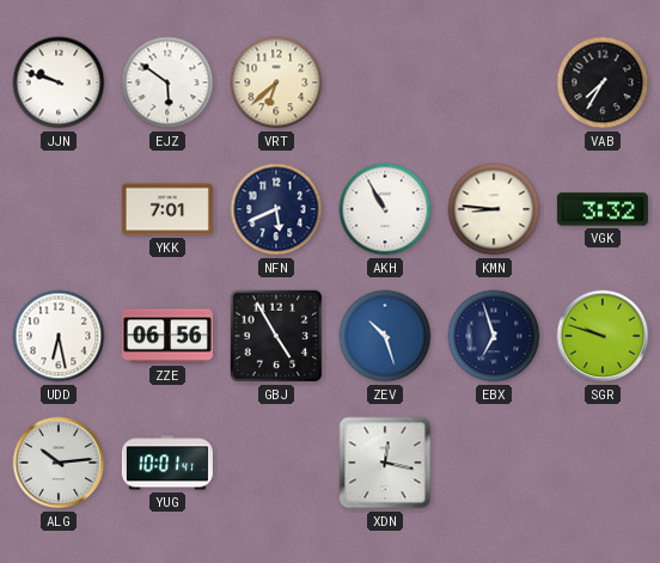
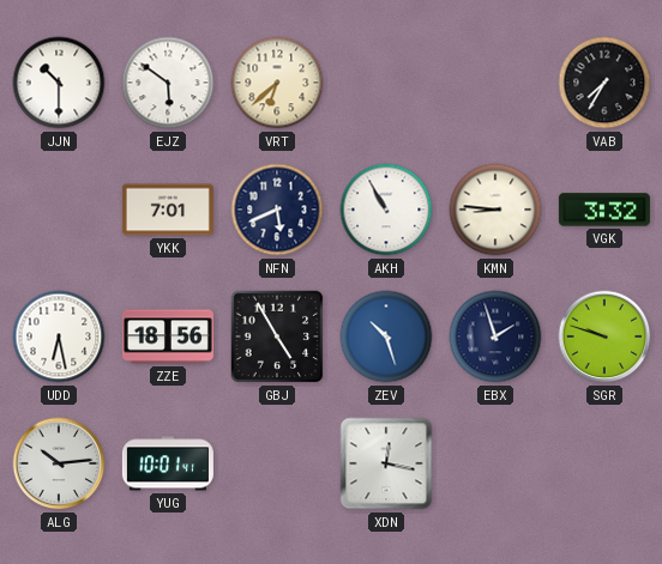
JJN: 9:48 -> 10:30
ZZE: 06:56 -> 18:56
EBX: 6:57 -> 1:57
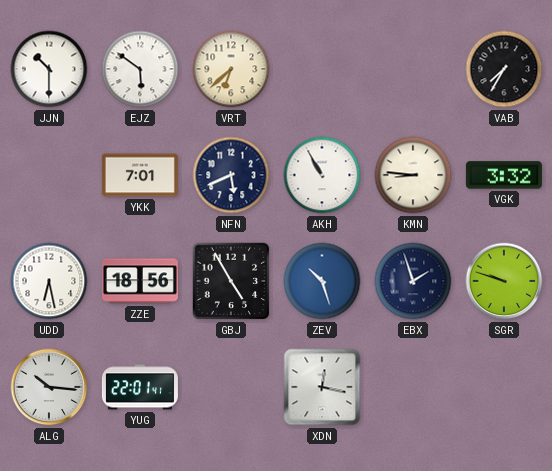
ALG: 10:14 -> 10:16
YUG: 10:01 -> 22:01
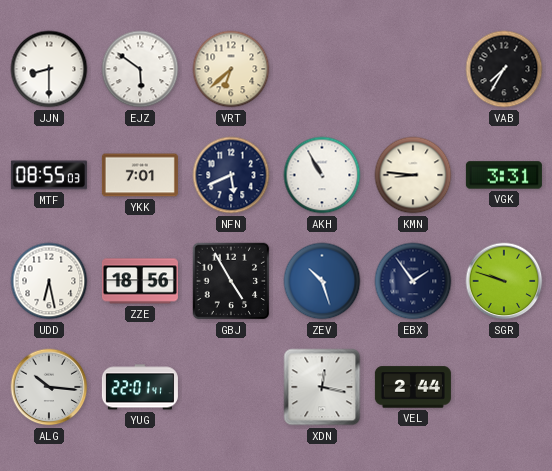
JJN: 10:30 -> 8:30
MTF: none -> 08:55
VGK: 3:32 -> 3:31
EBX: 1:57 -> 1:54
VEL: none -> 2:44
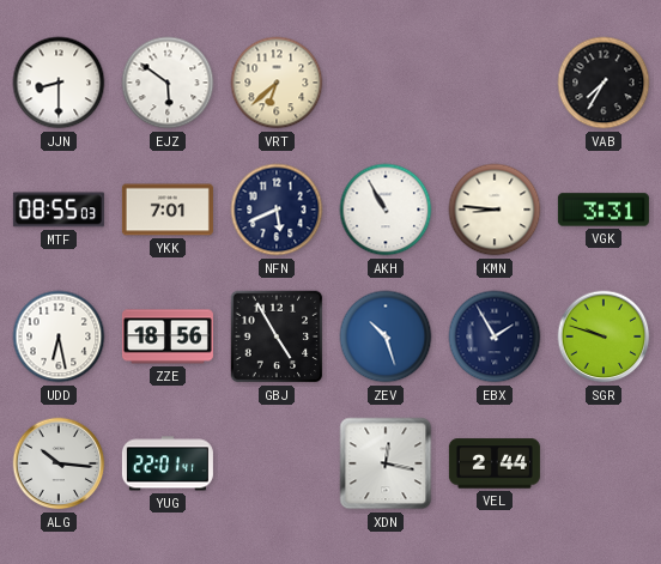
EBX: 1:54 -> 1:55
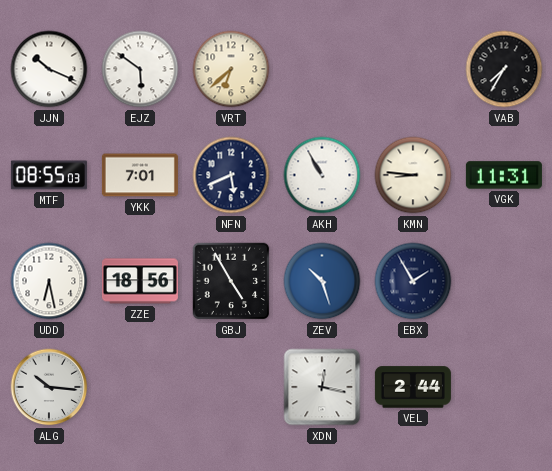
JJN: 8:30 -> 10:19
VGK: 3:31 -> 11:31
SGR: 9:48 -> none
YUG: 22:01 -> none
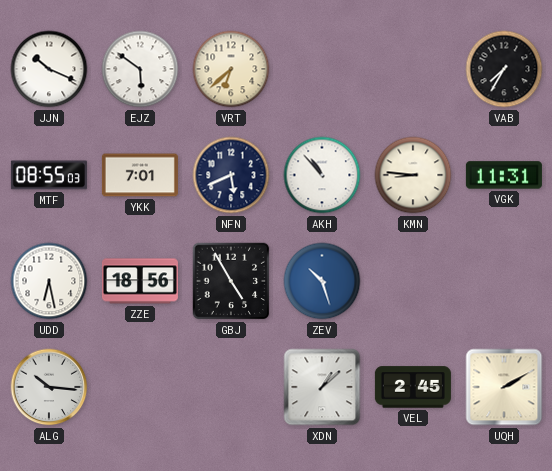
AKH: 10:55 -> 10:53
EBX: 1:55 -> none
XDN: 12:17 -> 1:08
VEL: 2:44 -> 2:45
UQH: none -> 2:10
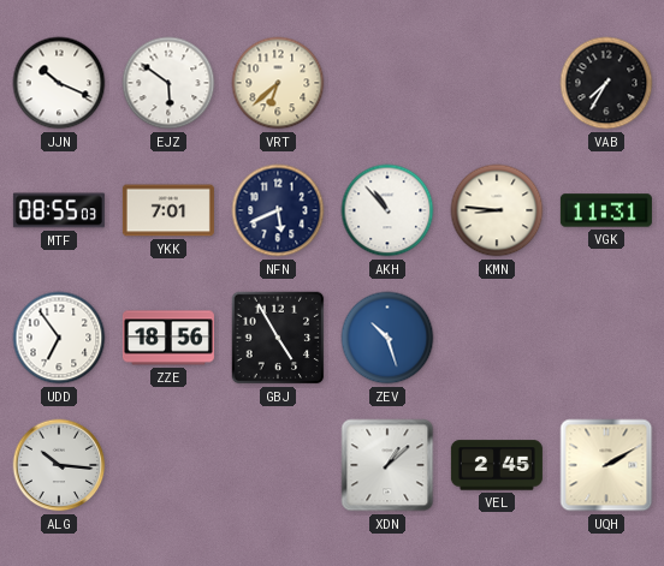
UDD: 6:28 -> 6:54
